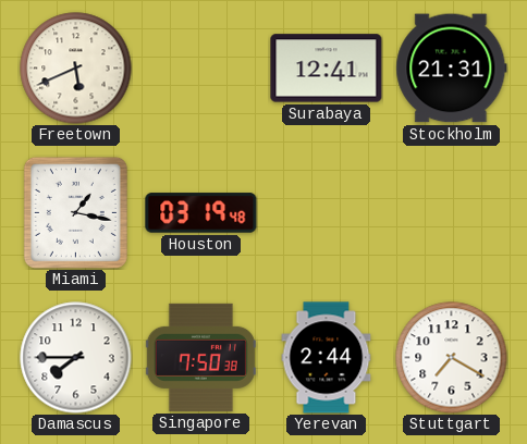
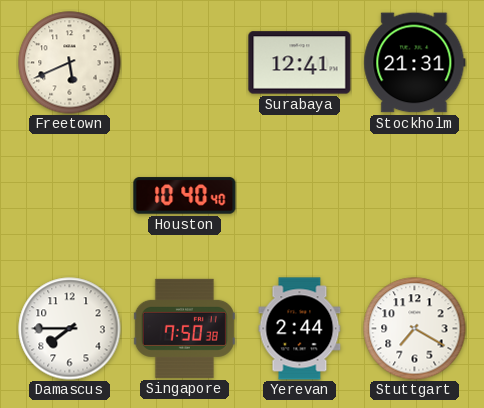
Miami: 1:17 -> none
Houston: 03:19 -> 10:40
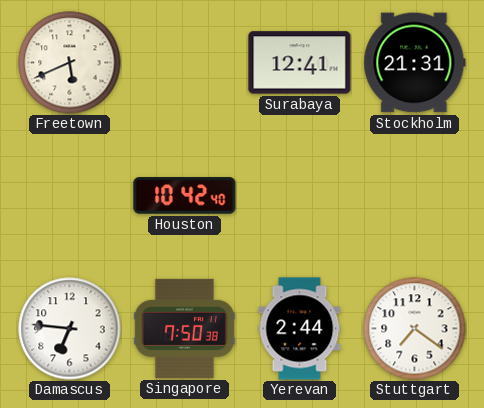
Houston: 10:40 -> 10:42
Damascus: 7:45 -> 6:46
Stuttgart: 7:20 -> 7:21
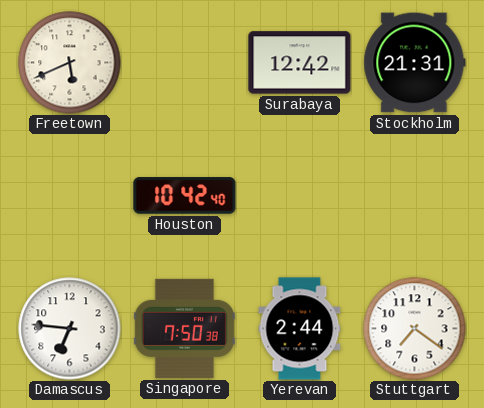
Surabaya: 12:41 -> 12:42
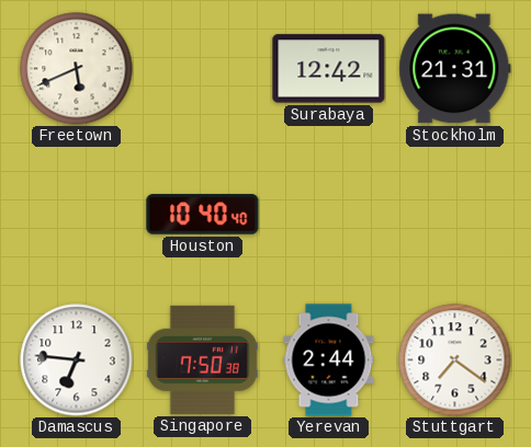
Houston: 10:42 -> 10:40
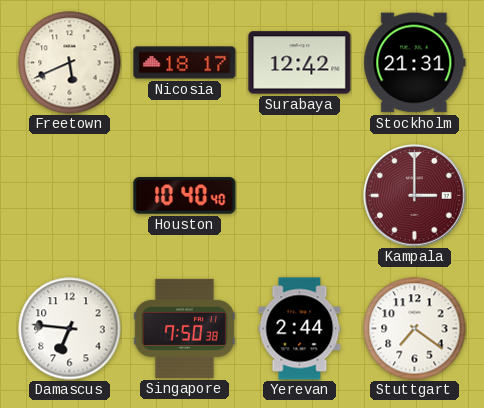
Nicosia: none -> 18:17
Kampala: none -> 3:00
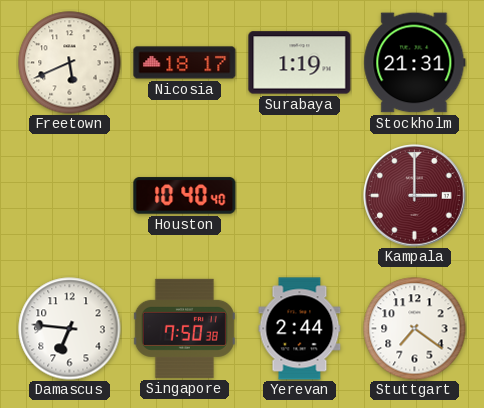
Surabaya: 12:42 -> 1:19
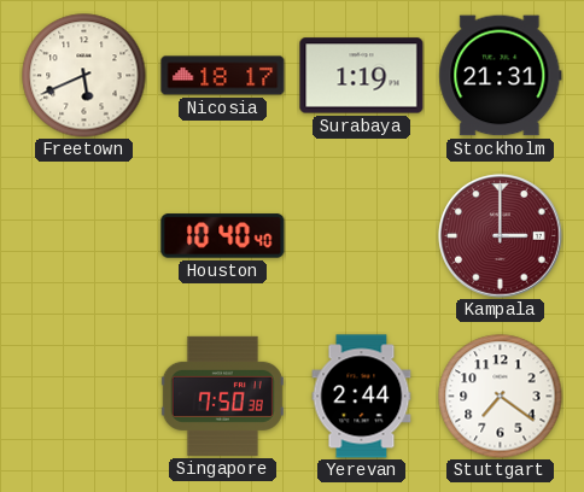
Damascus: 6:46 -> none
